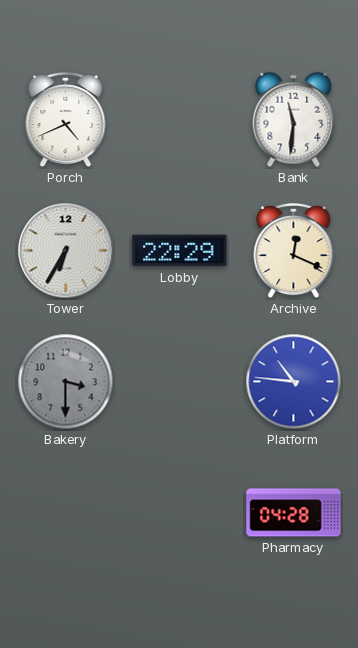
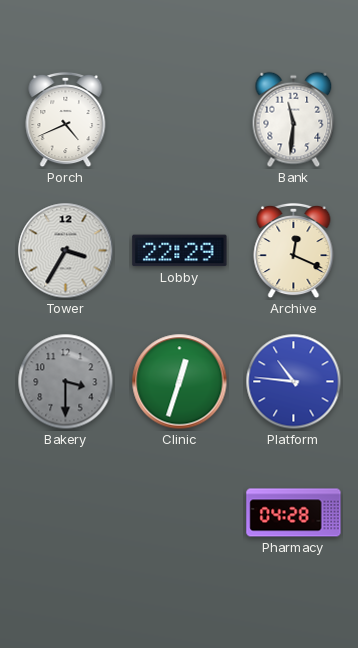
Tower: 6:35 -> 3:35
Clinic: none -> 12:33
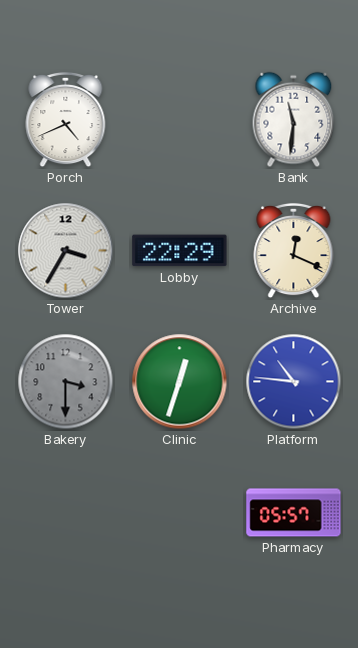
Pharmacy: 04:28 -> 05:57
